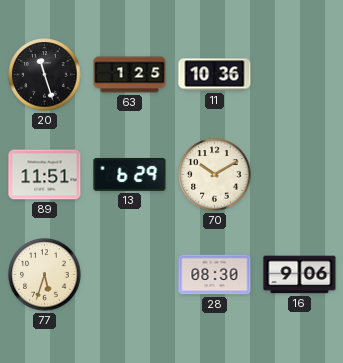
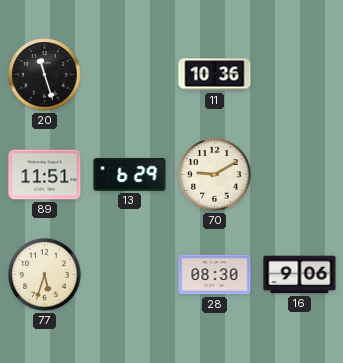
63: 1:25 -> none
70: 10:10 -> 9:10
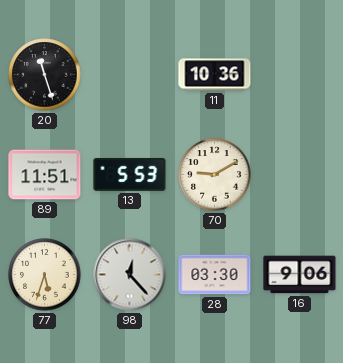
13: 6:29 -> 5:53
98: none -> 12:23
28: 08:30 -> 03:30
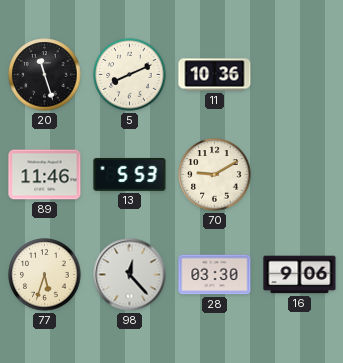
5: none -> 8:11
89: 11:51 -> 11:46
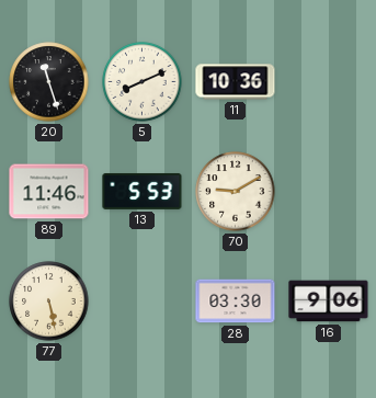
77: 5:33 -> 5:28
98: 12:23 -> none
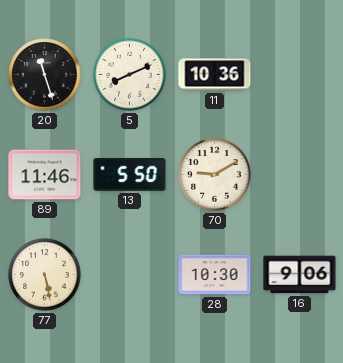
13: 5:53 -> 5:50
28: 03:30 -> 10:30
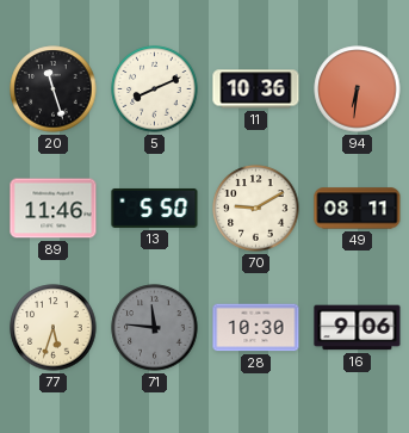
94: none -> 6:31
49: none -> 08:11
77: 5:28 -> 5:33
71: none -> 11:46
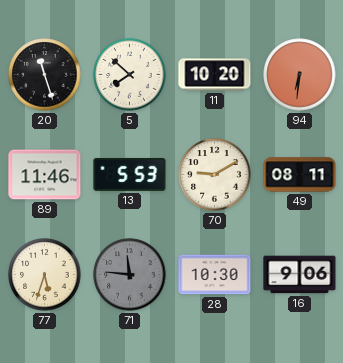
5: 8:11 -> 7:52
11: 10:36 -> 10:20
13: 5:50 -> 5:53
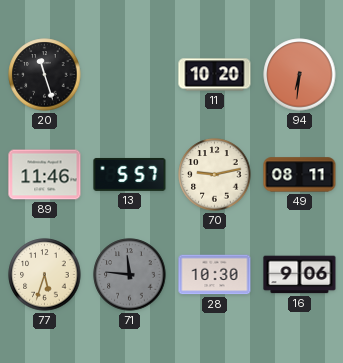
5: 7:52 -> none
13: 5:53 -> 5:57
70: 9:10 -> 9:13
